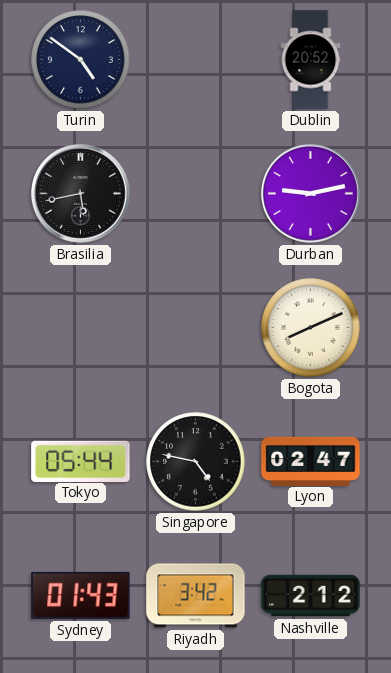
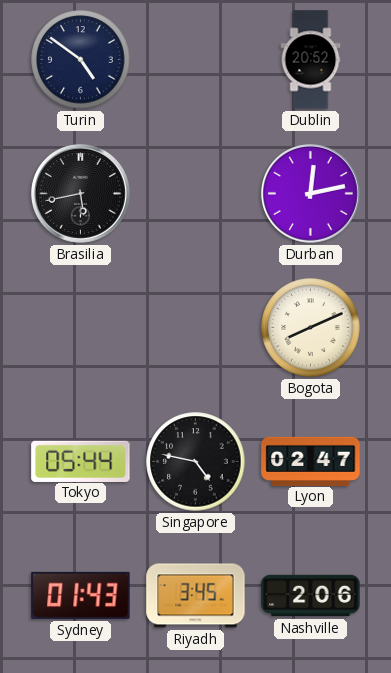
Durban: 9:13 -> 12:13
Riyadh: 3:42 -> 3:45
Nashville: 2:12 -> 2:06
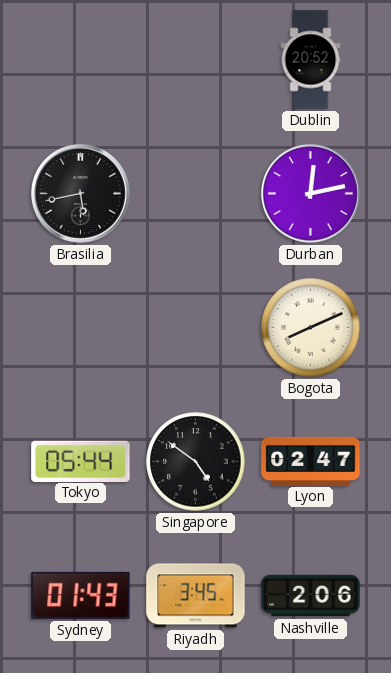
Turin: 4:51 -> none
Singapore: 4:47 -> 4:51
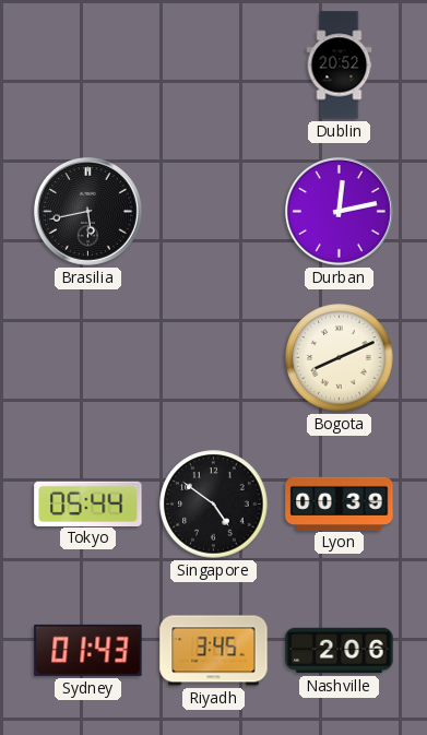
Lyon: 02:47 -> 00:39
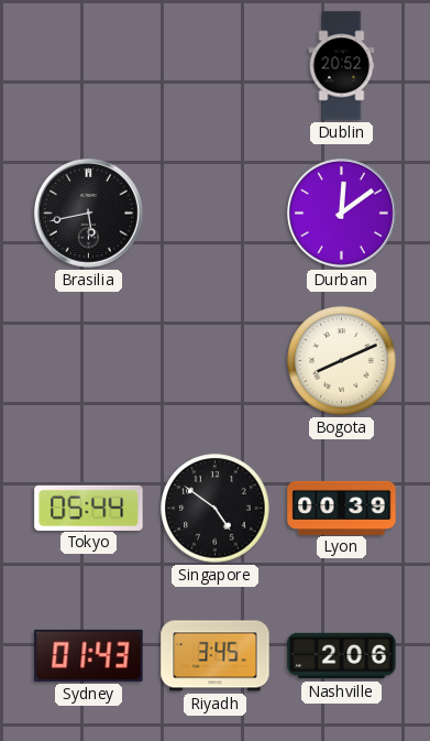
Durban: 12:13 -> 12:09
